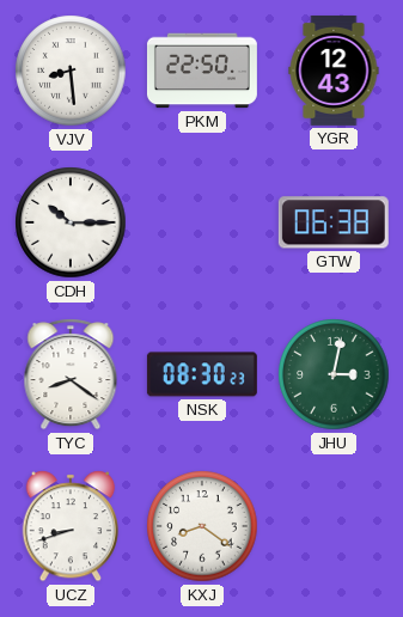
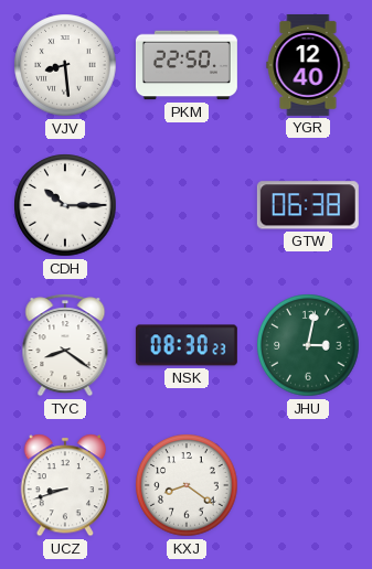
YGR: 12:43 -> 12:40
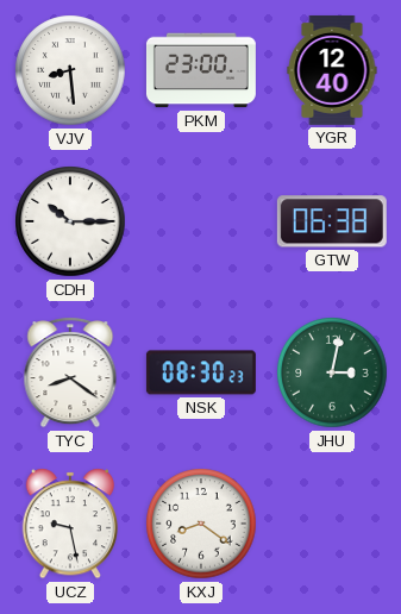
PKM: 22:50 -> 23:00
UCZ: 8:42 -> 9:28
